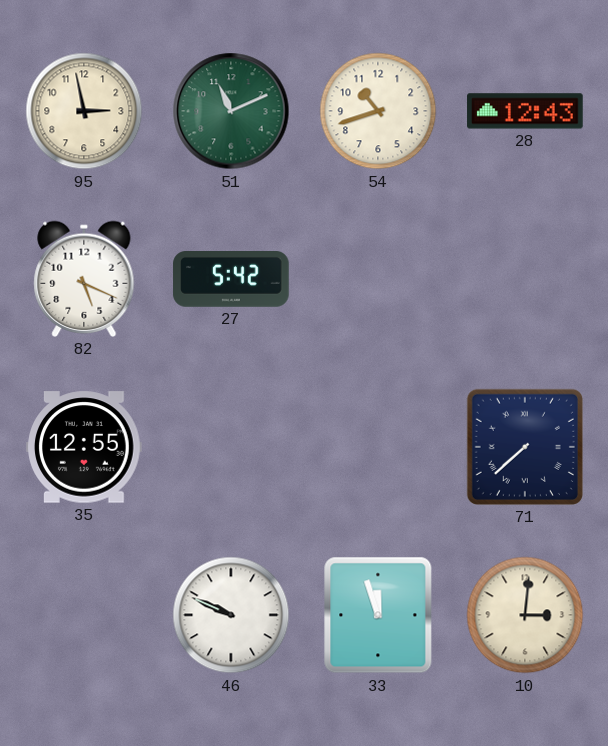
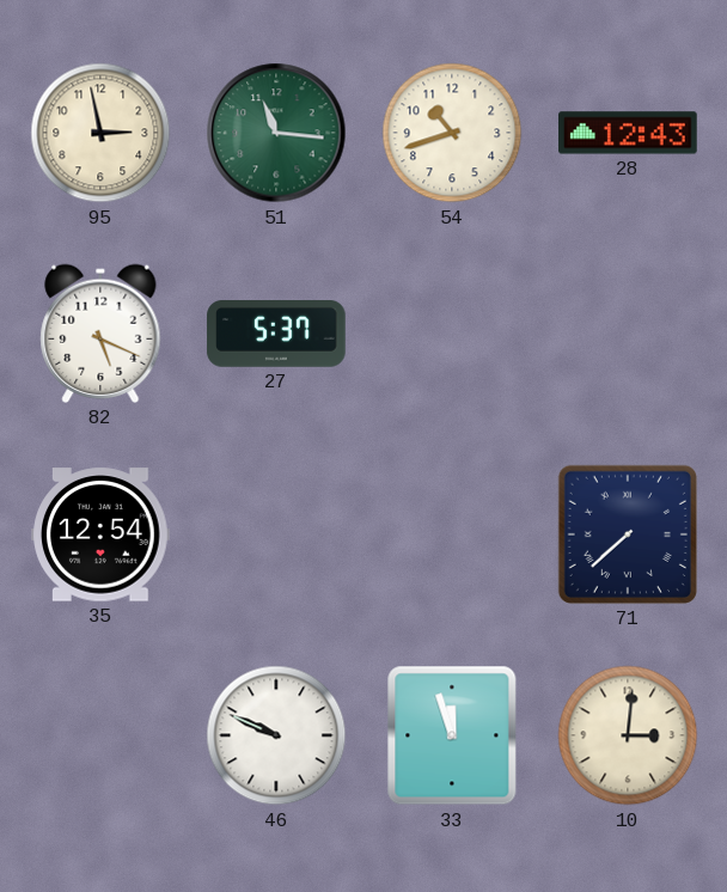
51: 11:11 -> 11:16
27: 5:42 -> 5:37
35: 12:55 -> 12:54
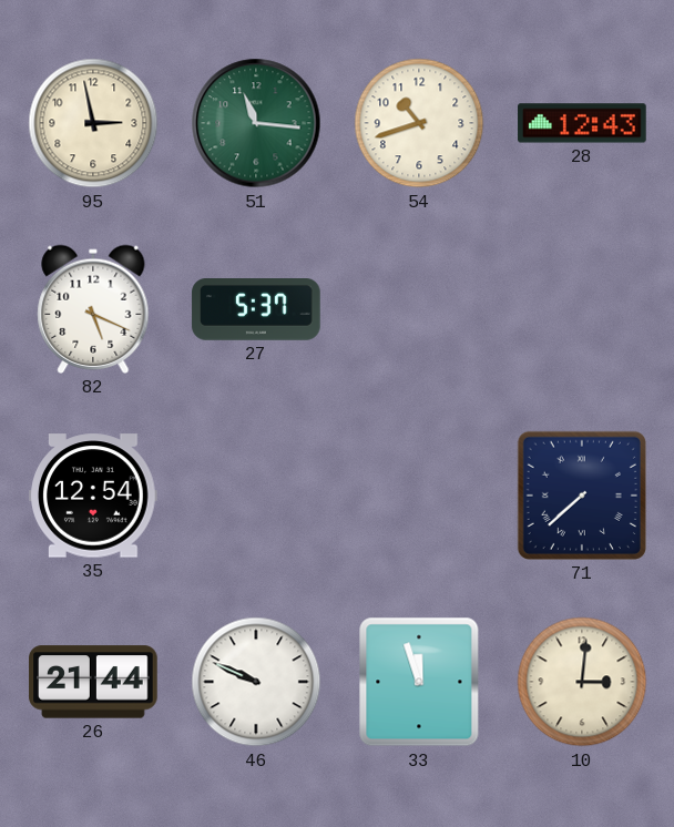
26: none -> 21:44
